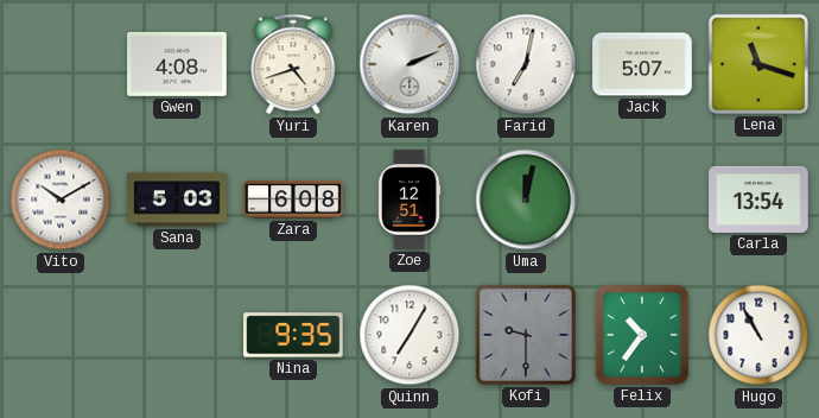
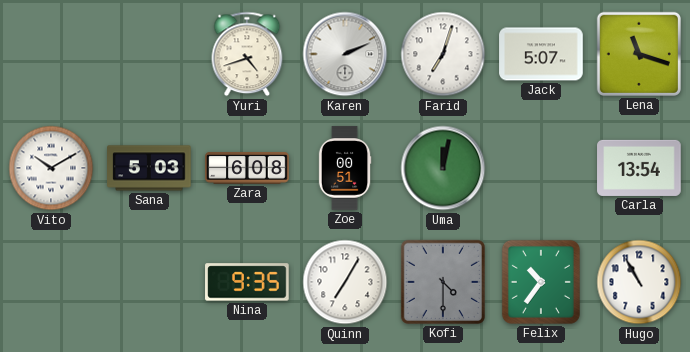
Gwen: 4:08 -> none
Farid: 7:02 -> 7:03
Zoe: 12:51 -> 00:51
Kofi: 9:30 -> 4:30
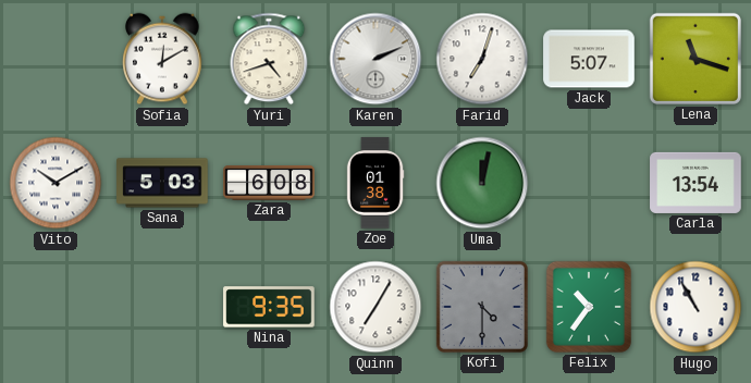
Sofia: none -> 12:10
Zoe: 00:51 -> 01:38
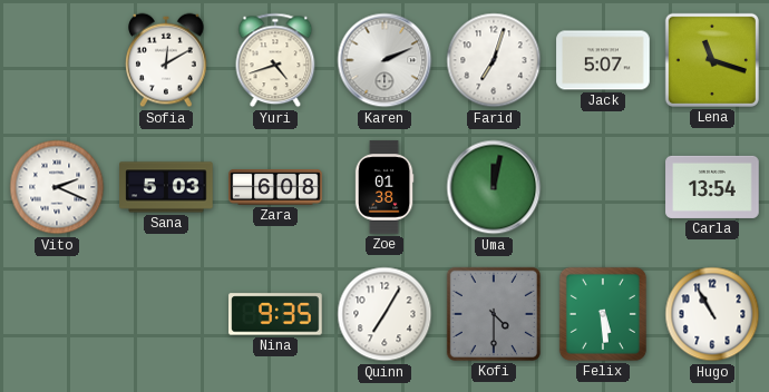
Vito: 10:10 -> 2:19
Felix: 10:36 -> 5:29
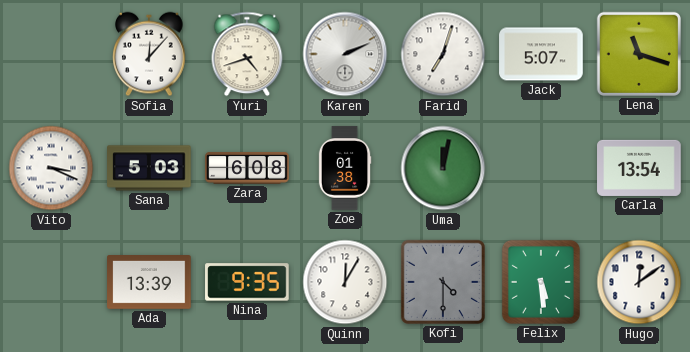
Sofia: 12:10 -> 12:07
Vito: 2:19 -> 3:19
Ada: none -> 13:39
Quinn: 7:05 -> 12:05
Hugo: 10:55 -> 12:09
